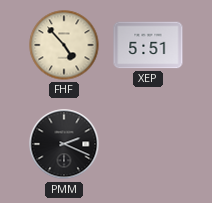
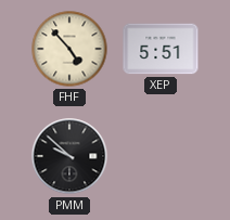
PMM: 2:19 -> 9:52
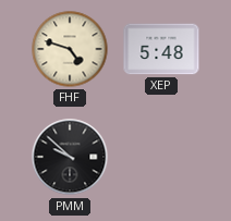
FHF: 4:53 -> 4:48
XEP: 5:51 -> 5:48
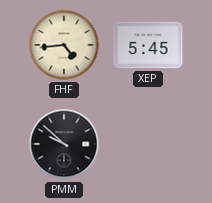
FHF: 4:48 -> 4:44
XEP: 5:48 -> 5:45
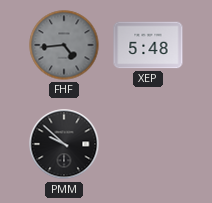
FHF dial: cream -> grey
XEP: 5:45 -> 5:48
